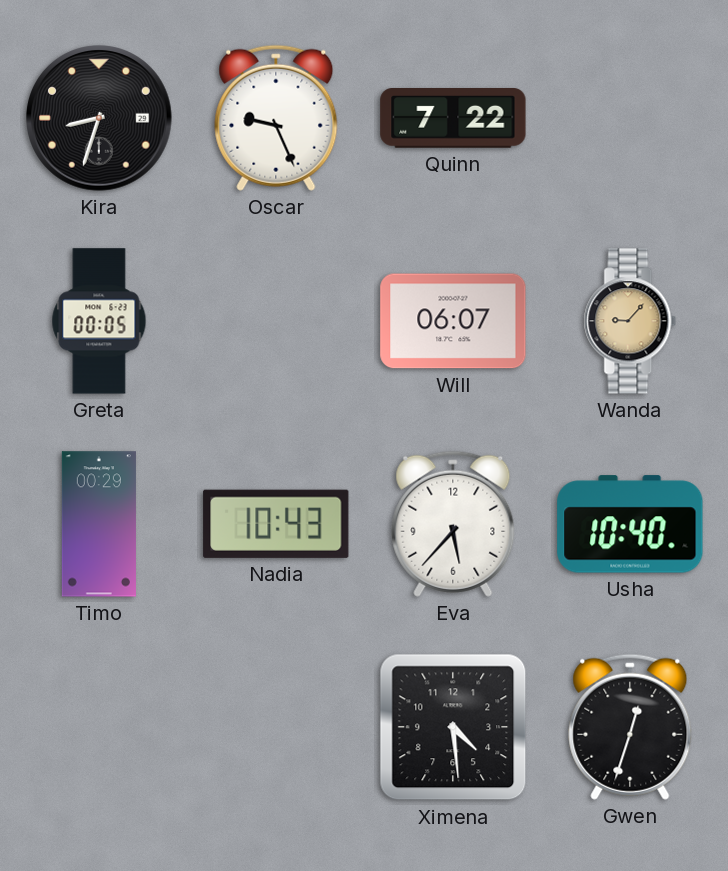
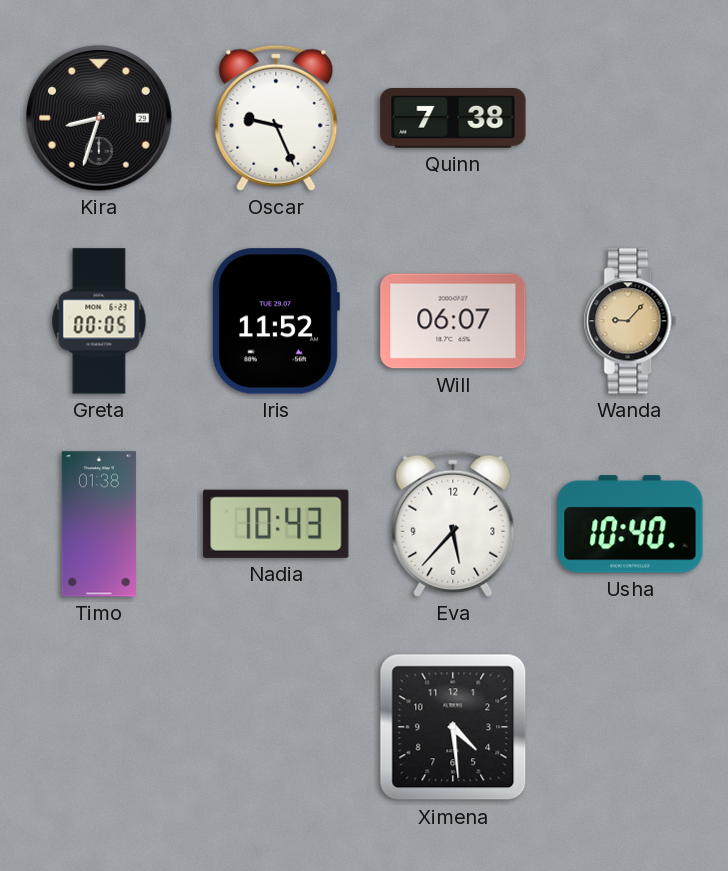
Quinn: 7:22 -> 7:38
Iris: none -> 11:52
Timo: 00:29 -> 01:38
Gwen: 12:33 -> none
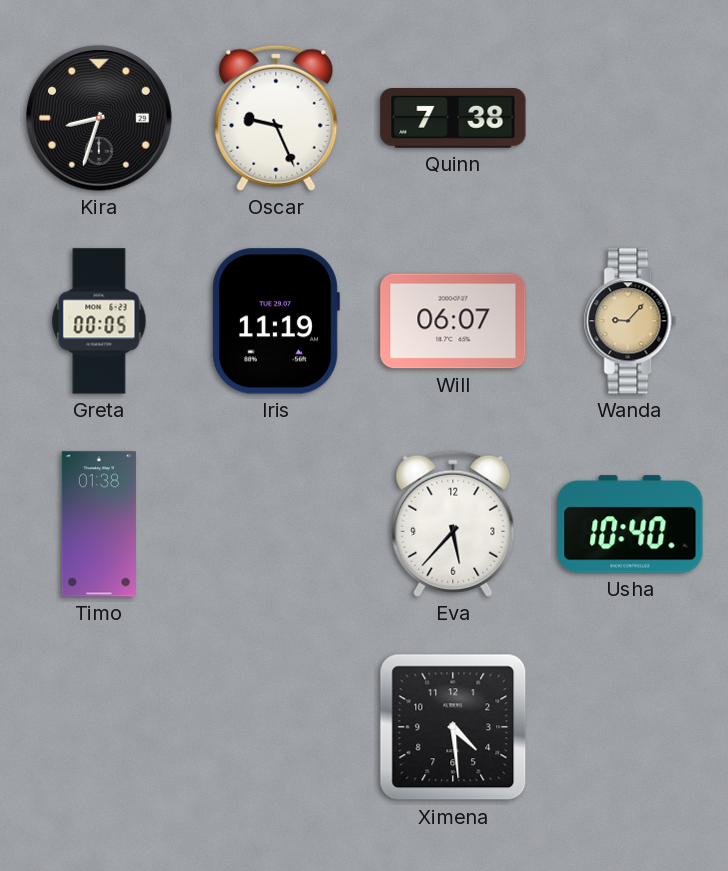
Iris: 11:52 -> 11:19
Nadia: 10:43 -> none
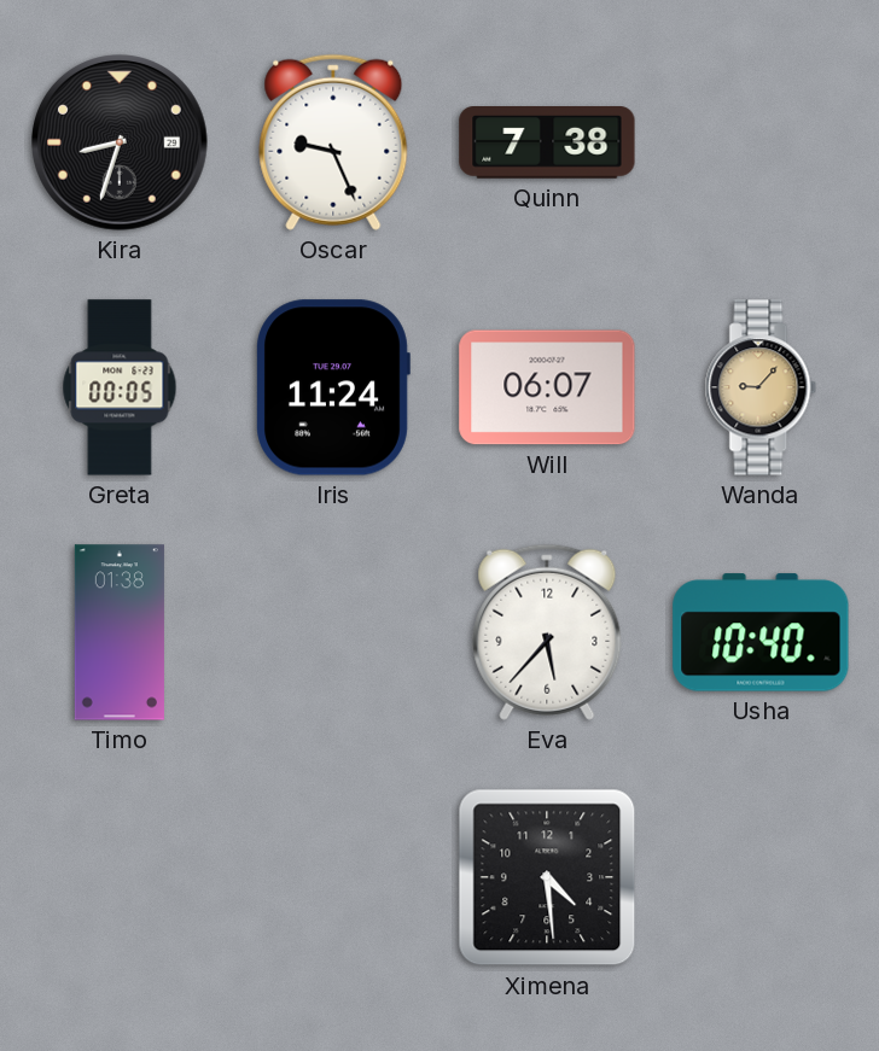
Iris: 11:19 -> 11:24
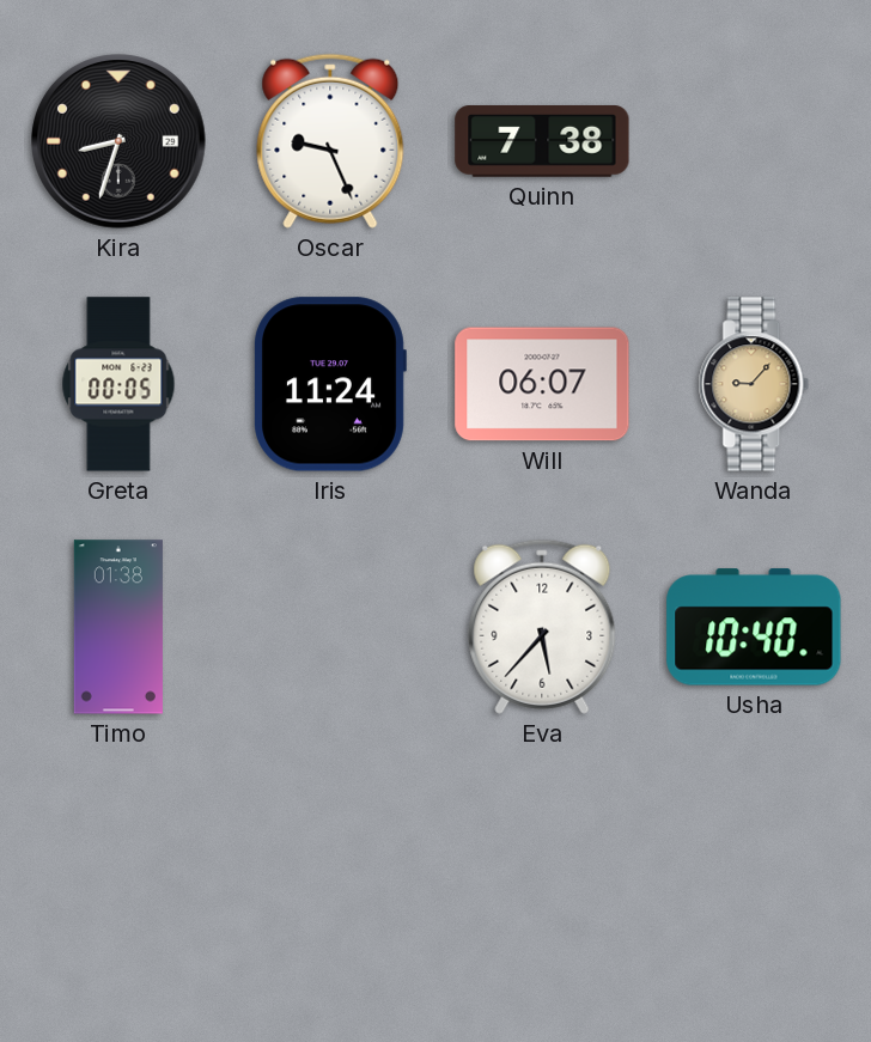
Ximena: 4:29 -> none
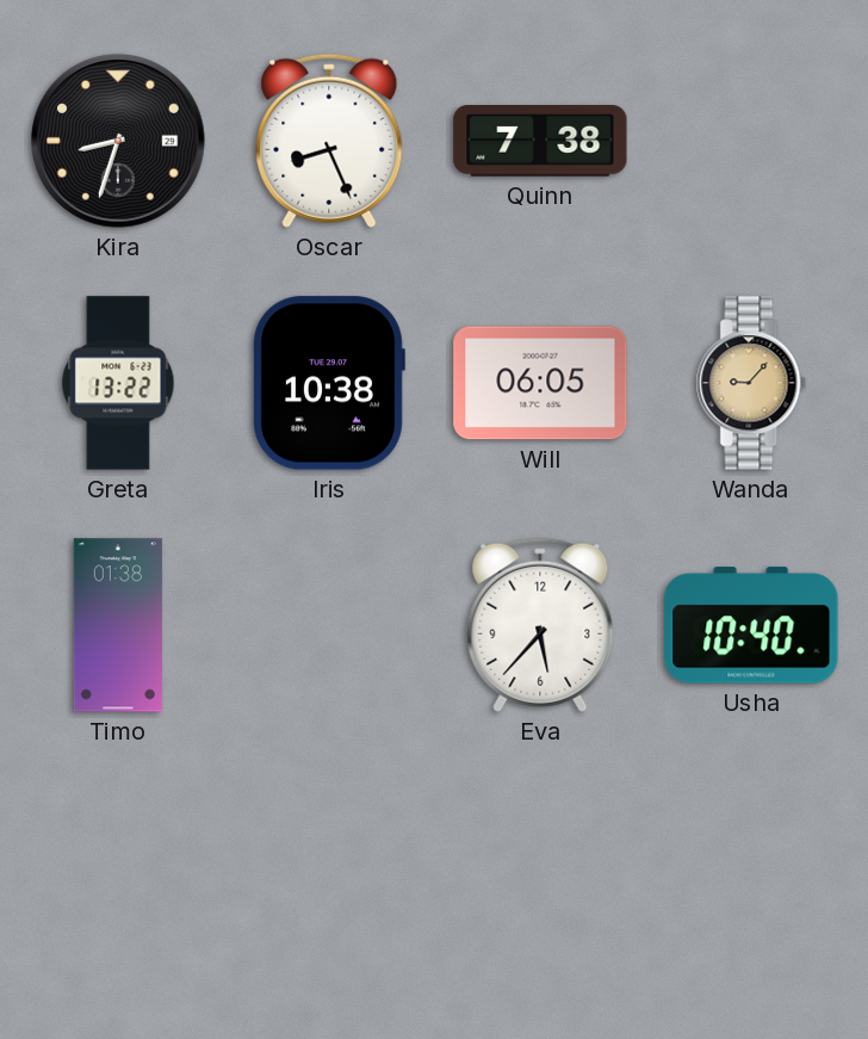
Oscar: 9:26 -> 8:26
Greta: 00:05 -> 13:22
Iris: 11:24 -> 10:38
Will: 06:07 -> 06:05
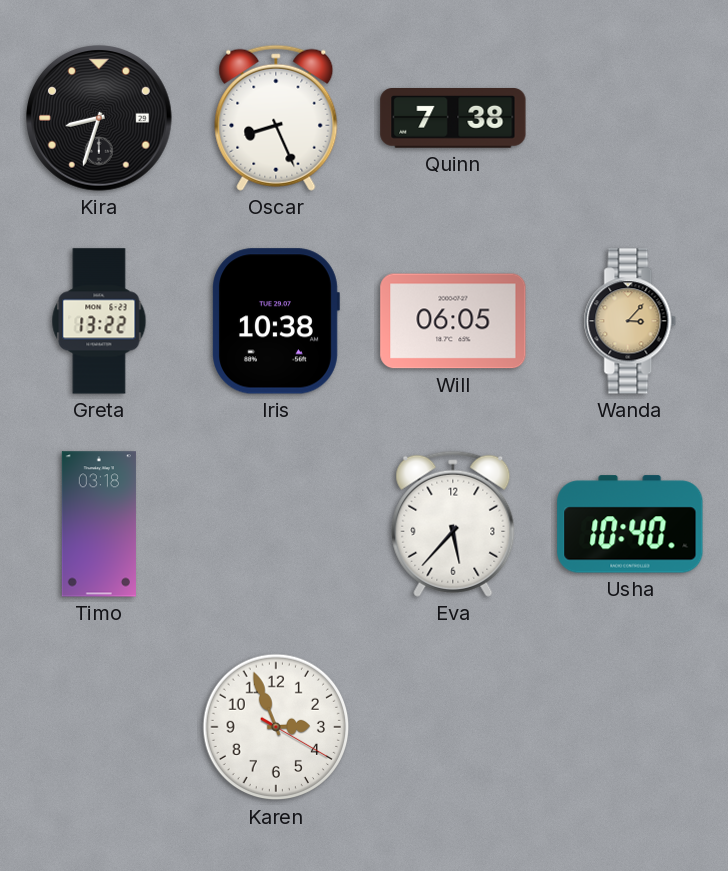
Wanda: 9:07 -> 3:07
Timo: 01:38 -> 03:18
Karen: none -> 2:56
